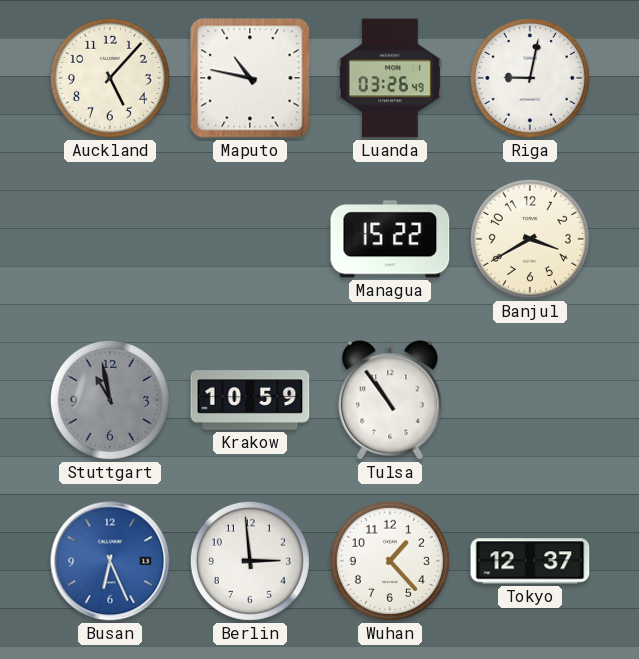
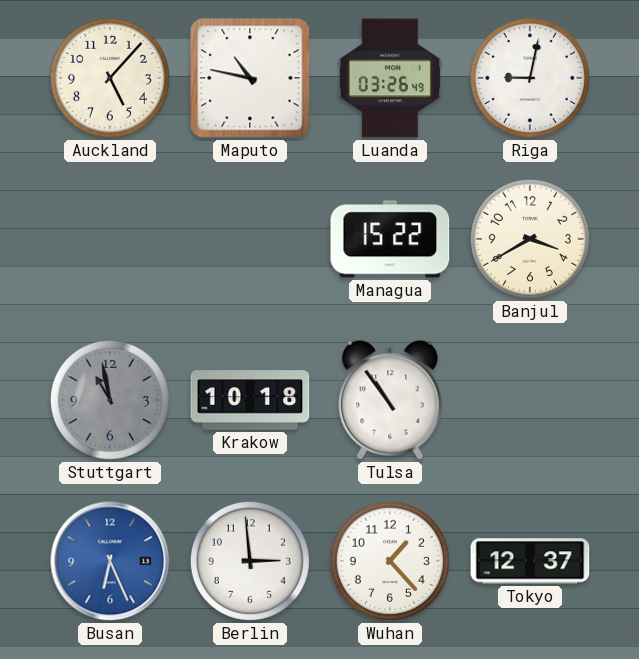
Krakow: 10:59 -> 10:18
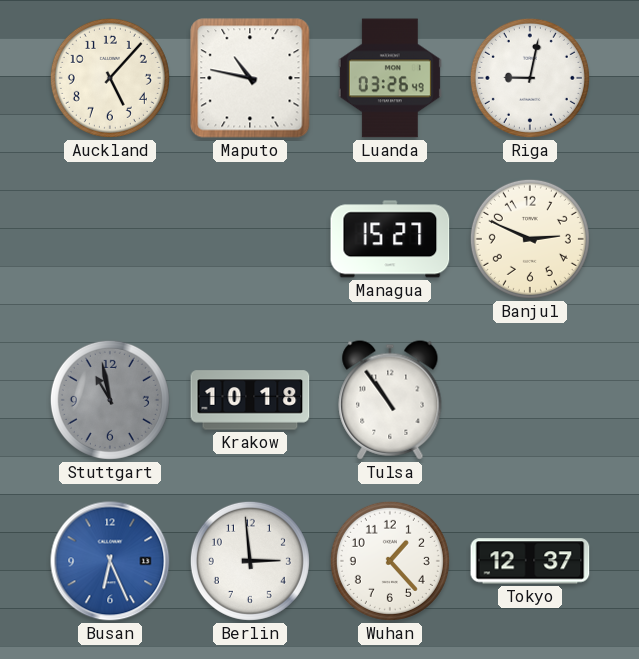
Managua: 15:22 -> 15:27
Banjul: 3:40 -> 2:49
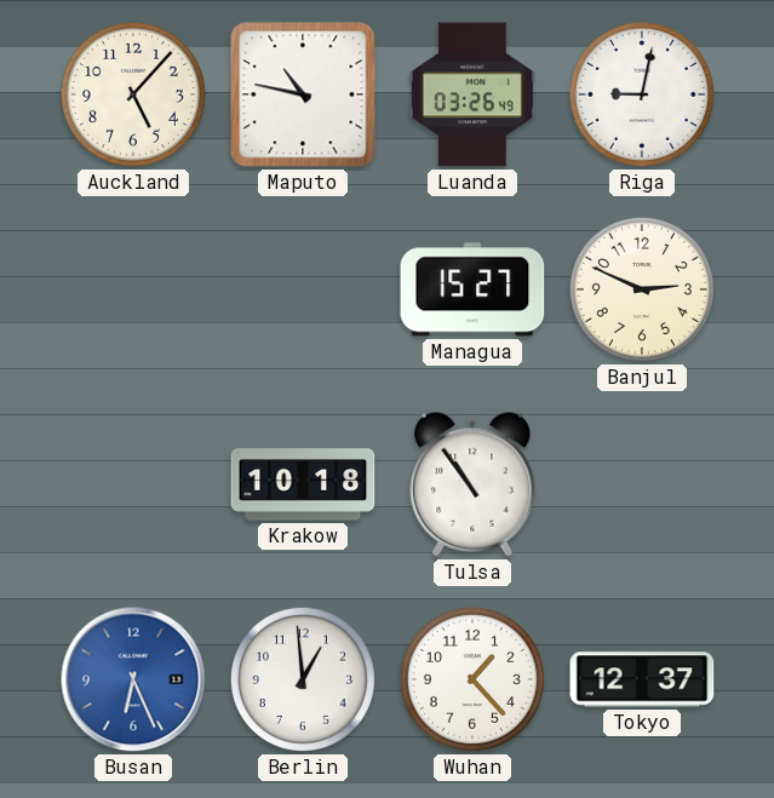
Stuttgart: 10:58 -> none
Berlin: 2:59 -> 12:59
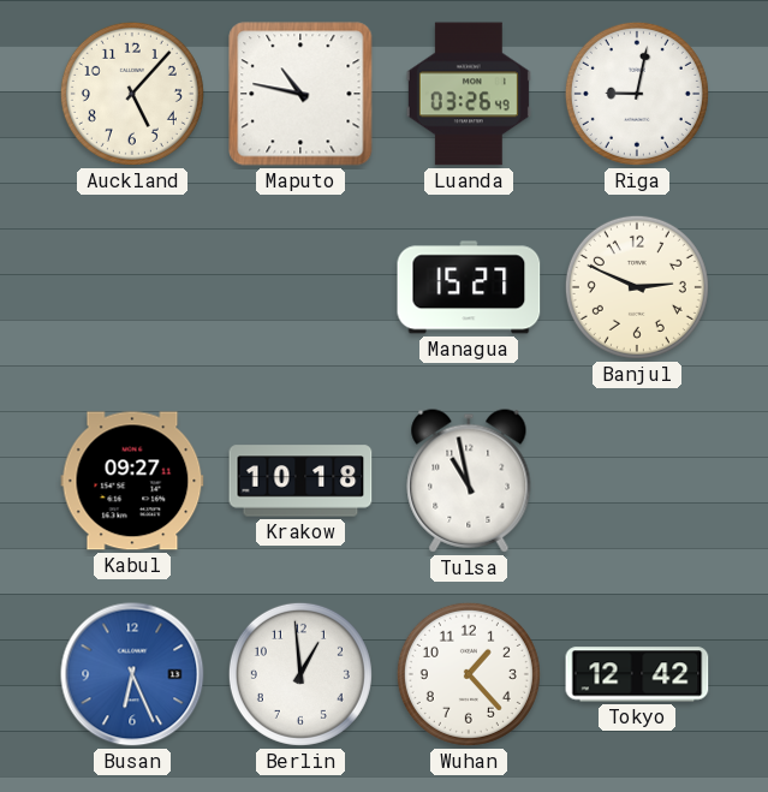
Kabul: none -> 09:27
Tulsa: 10:54 -> 10:58
Tokyo: 12:37 -> 12:42
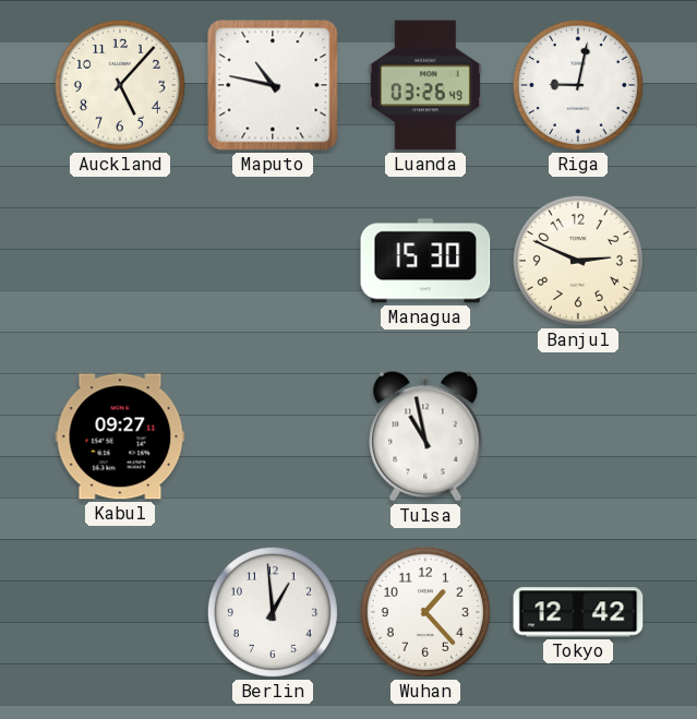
Managua: 15:27 -> 15:30
Krakow: 10:18 -> none
Busan: 6:26 -> none
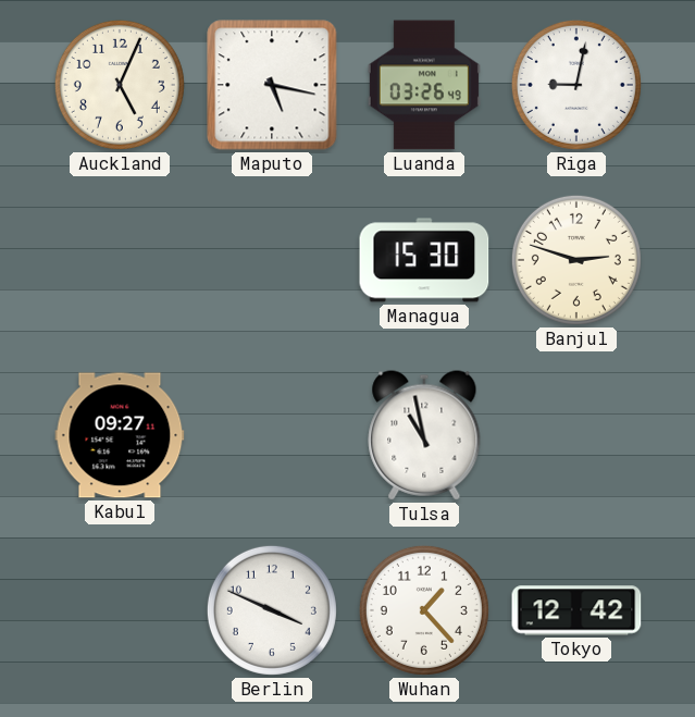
Auckland: 5:07 -> 5:04
Maputo: 10:47 -> 5:17
Banjul: 2:49 -> 2:48
Berlin: 12:59 -> 3:49
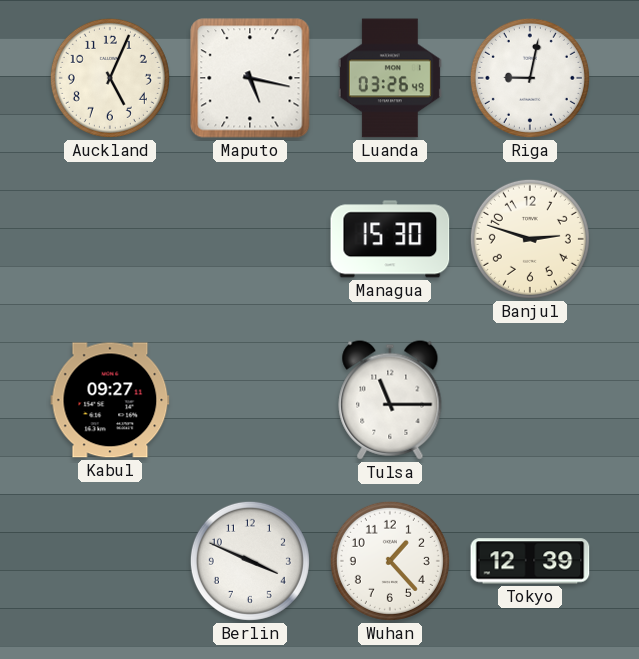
Tulsa: 10:58 -> 11:15
Tokyo: 12:42 -> 12:39
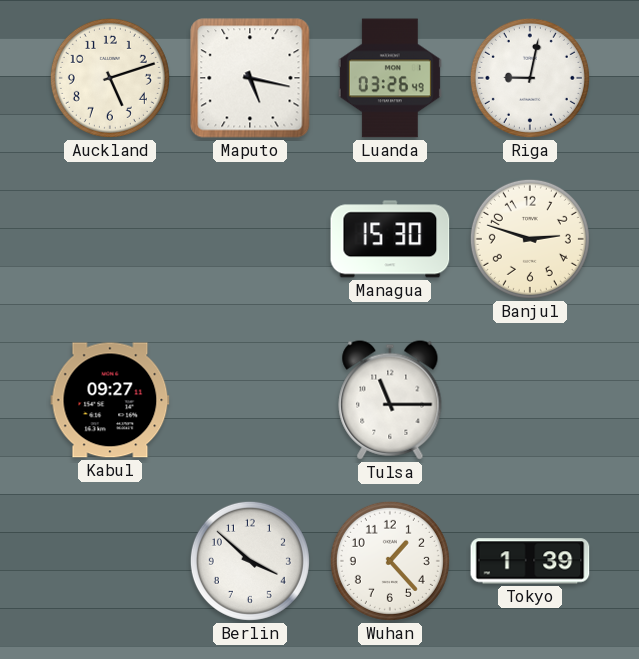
Auckland: 5:04 -> 5:12
Berlin: 3:49 -> 3:52
Tokyo: 12:39 -> 1:39
